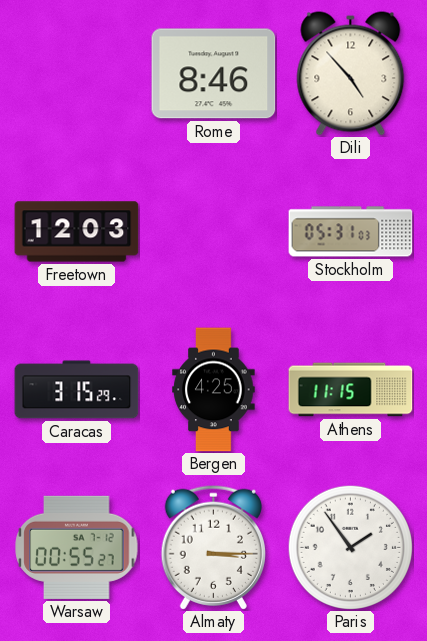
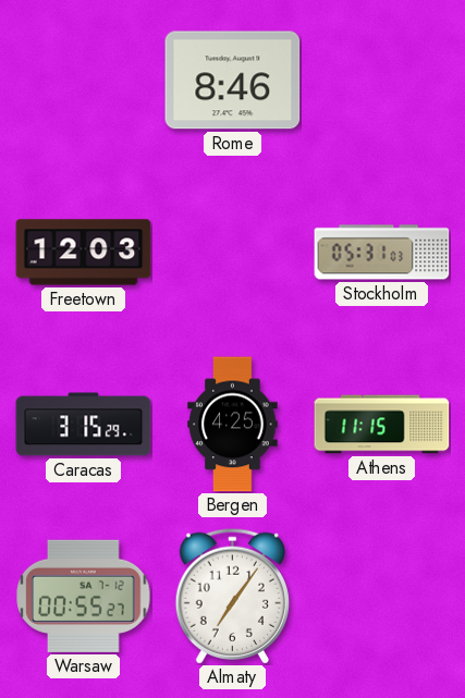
Dili: 4:53 -> none
Almaty: 3:15 -> 7:06
Paris: 1:54 -> none
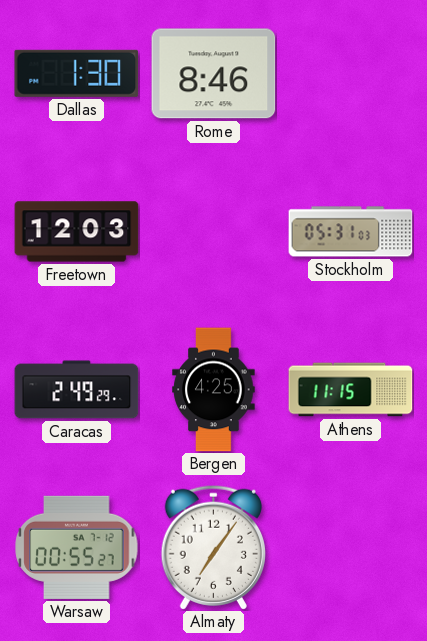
Dallas: none -> 1:30
Caracas: 3:15 -> 2:49
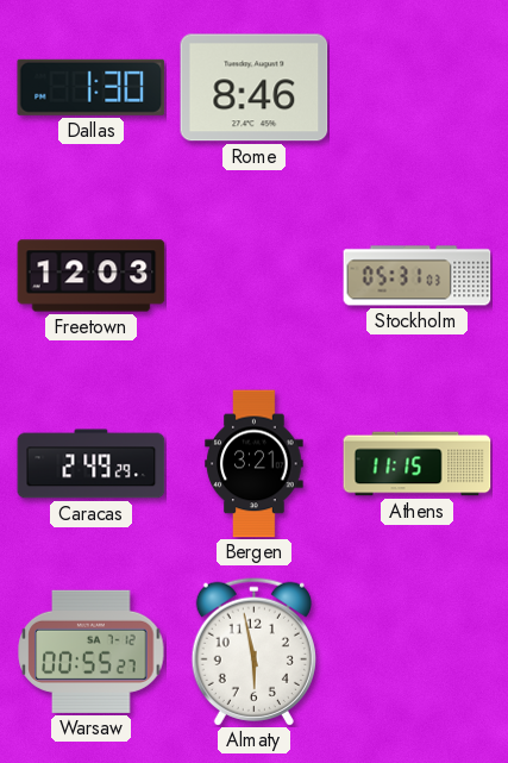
Bergen: 4:25 -> 3:21
Almaty: 7:06 -> 5:58
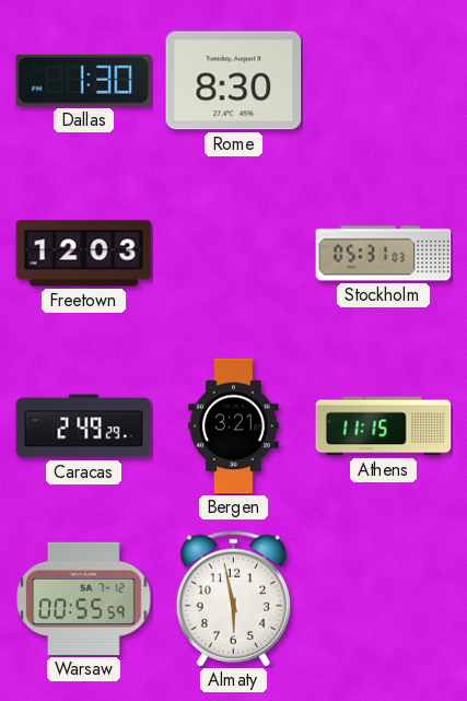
Rome: 8:46 -> 8:30
Warsaw: 00:55:27 -> 00:55:59
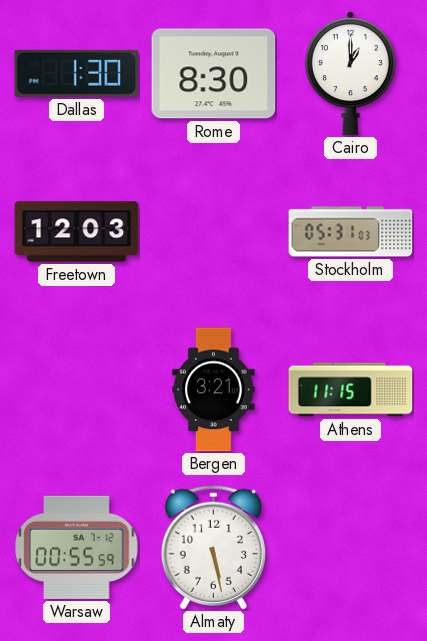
Cairo: none -> 1:00
Caracas: 2:49 -> none
Almaty: 5:58 -> 5:28
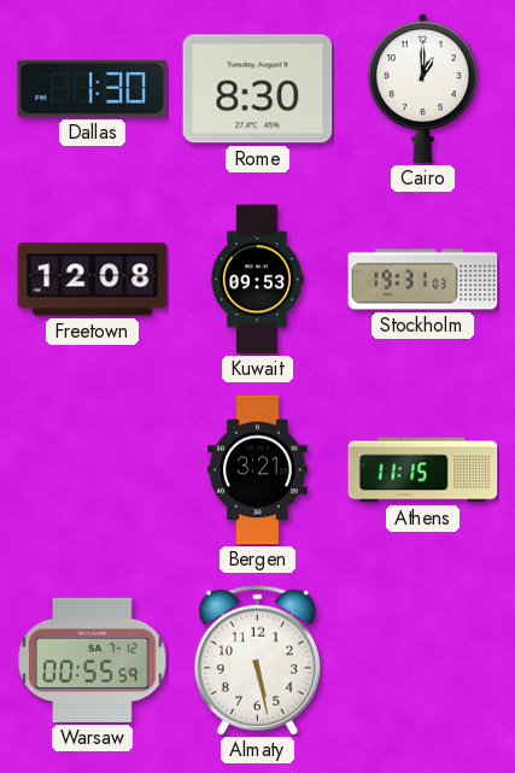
Freetown: 12:03 -> 12:08
Kuwait: none -> 09:53
Stockholm: 05:31 -> 19:31
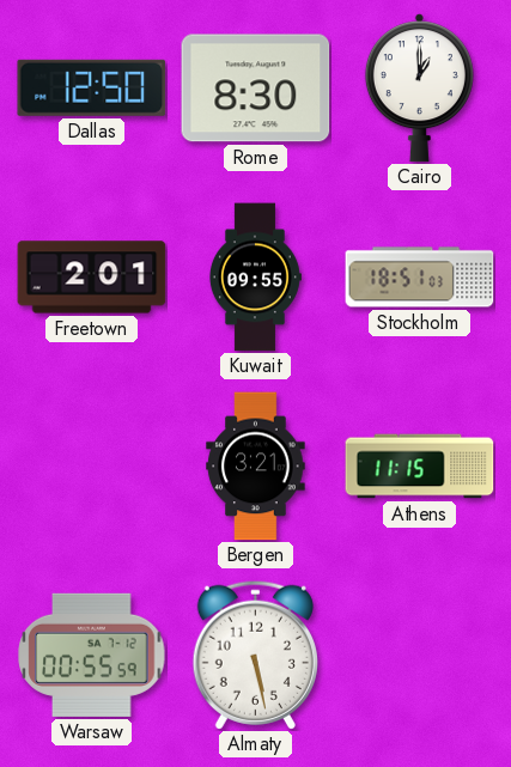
Dallas: 1:30 -> 12:50
Freetown: 12:08 -> 2:01
Kuwait: 09:53 -> 09:55
Stockholm: 19:31 -> 18:51
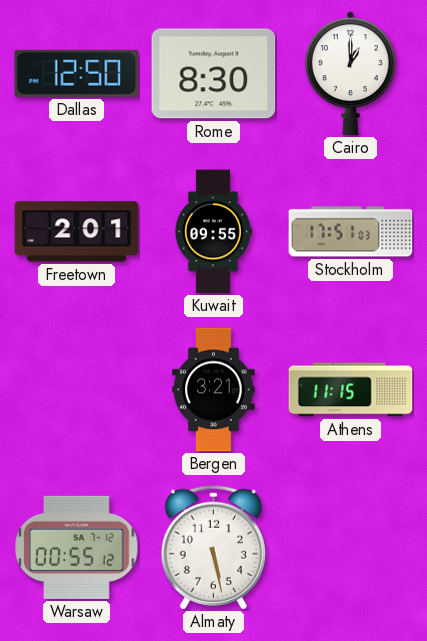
Stockholm: 18:51 -> 17:51
Warsaw: 00:55:59 -> 00:55:12
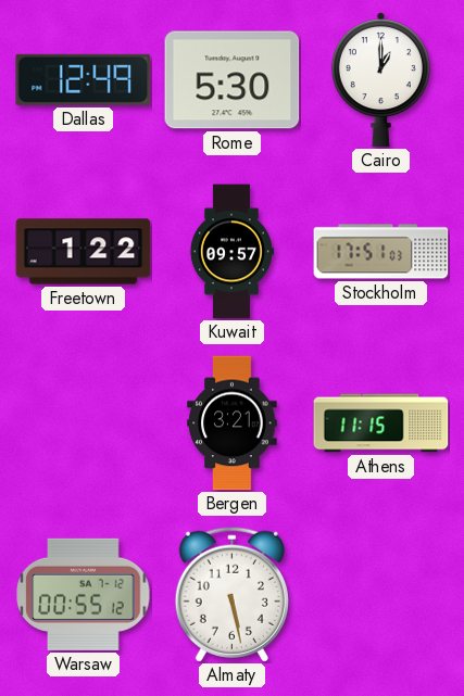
Dallas: 12:50 -> 12:49
Rome: 8:30 -> 5:30
Freetown: 2:01 -> 1:22
Kuwait: 09:55 -> 09:57
